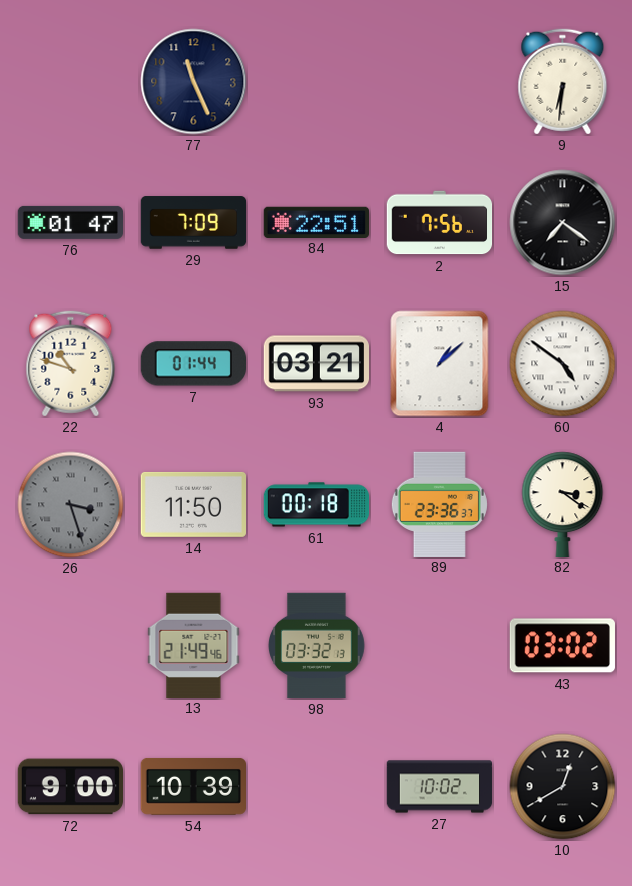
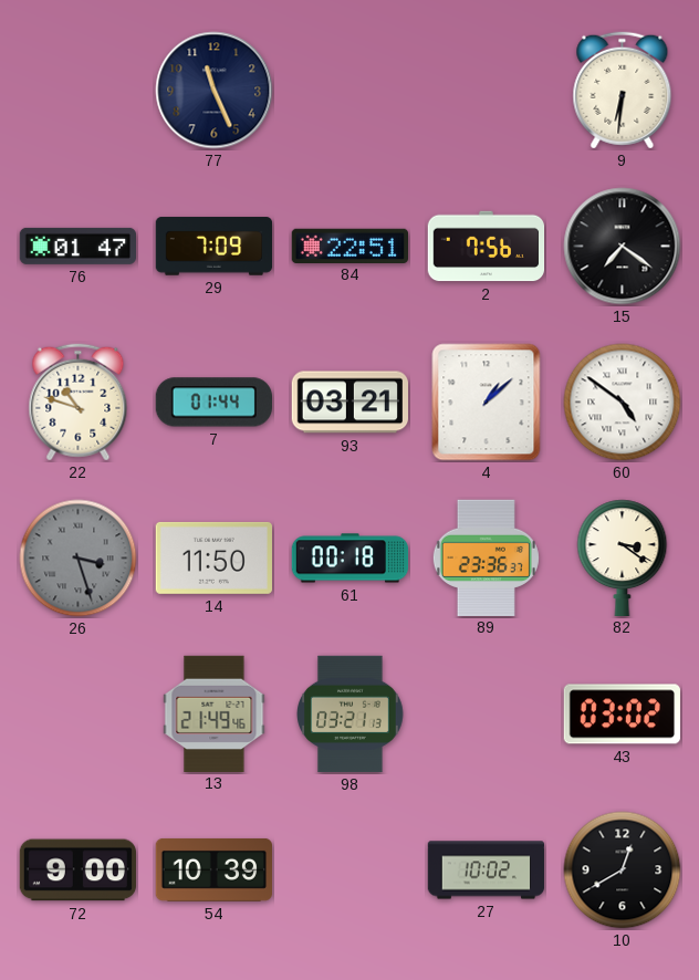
98: 03:32 -> 03:21
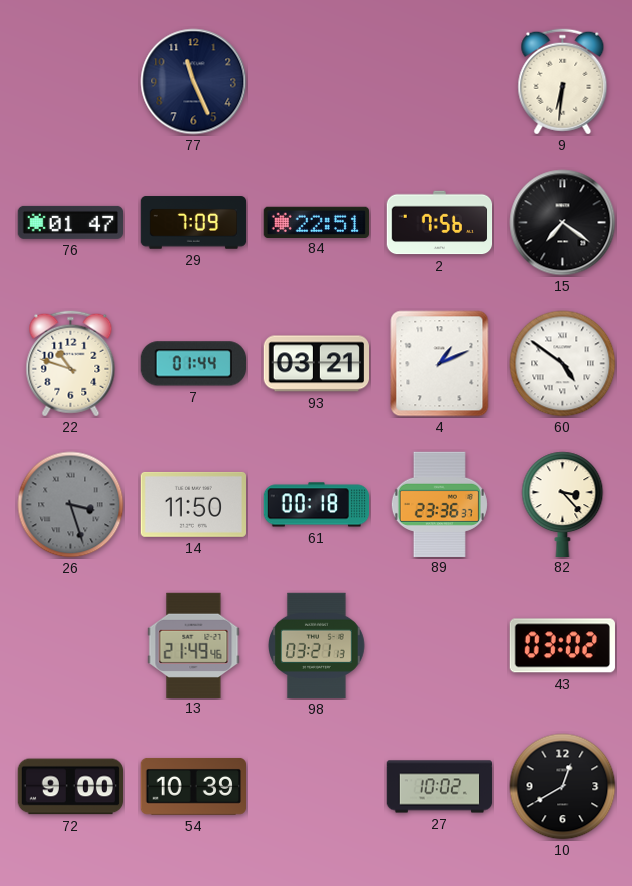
4: 1:08 -> 1:11
82: 3:21 -> 3:23
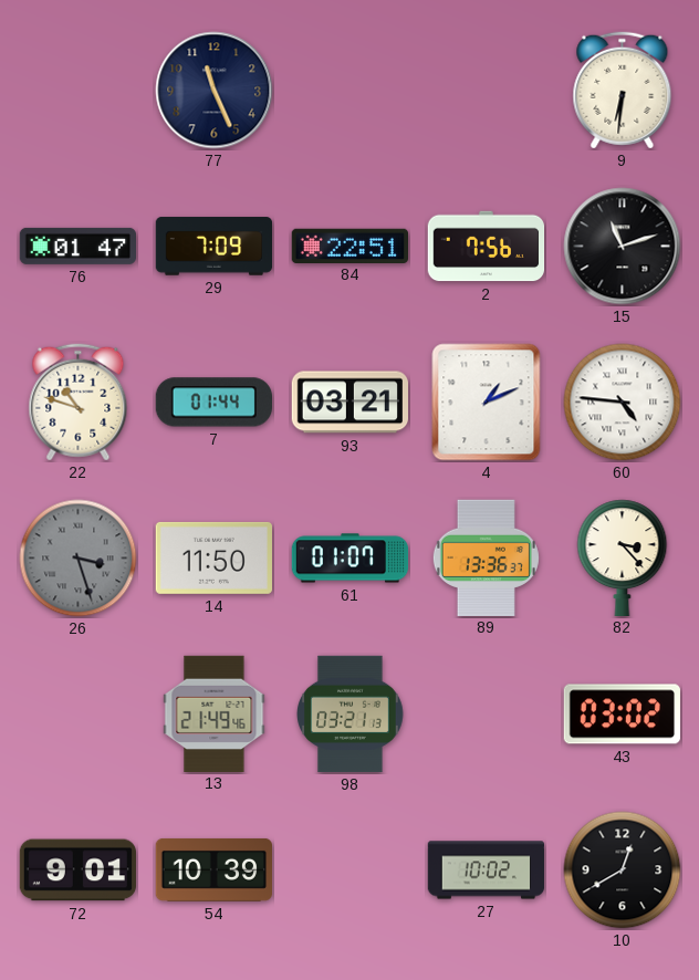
15: 7:21 -> 11:12
60: 4:51 -> 4:46
61: 00:18 -> 01:07
89: 23:36 -> 13:36
72: 9:00 -> 9:01
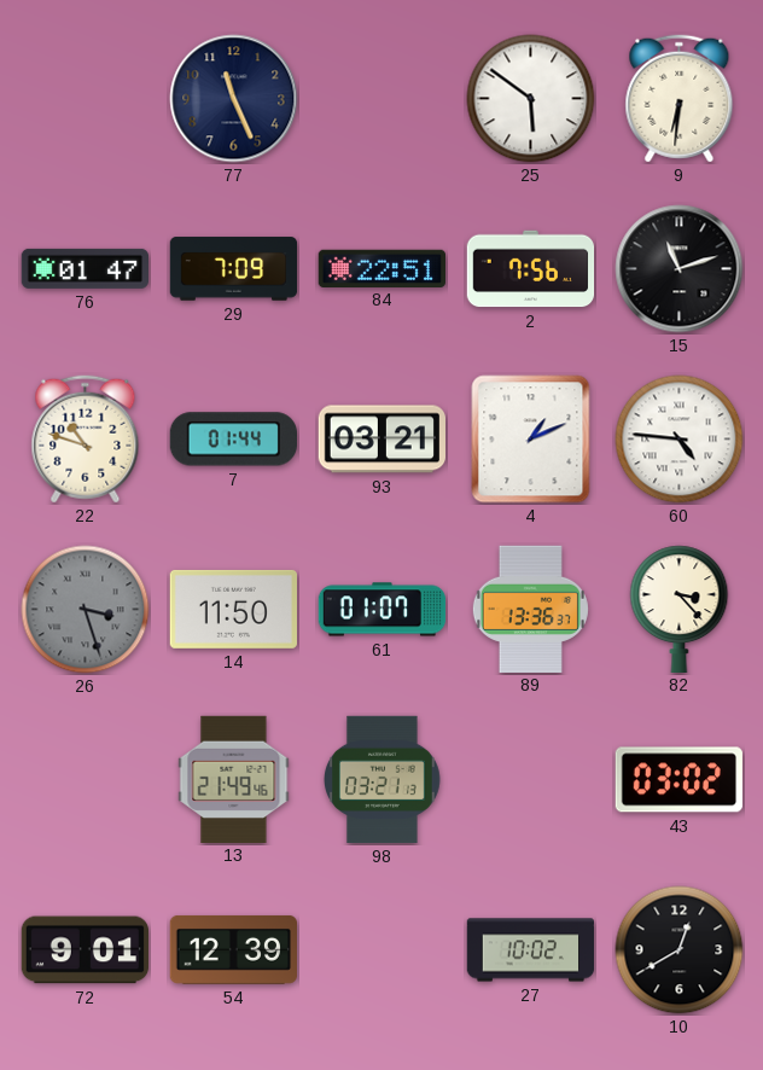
25: none -> 5:51
54: 10:39 -> 12:39
